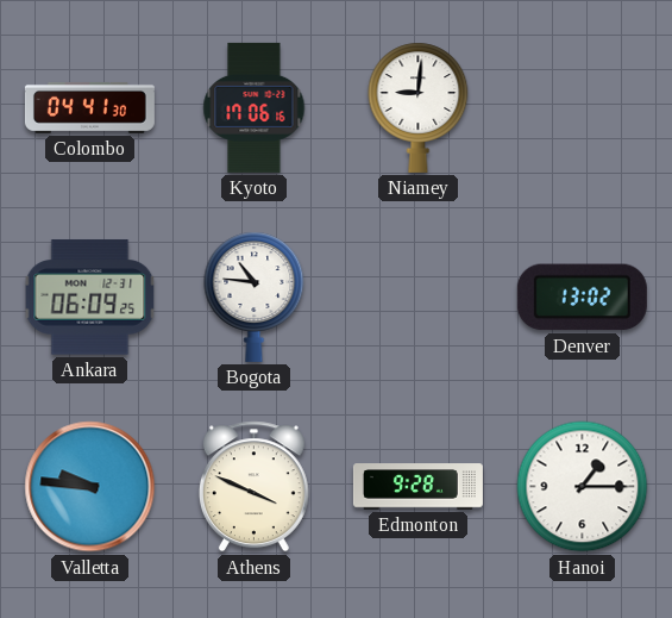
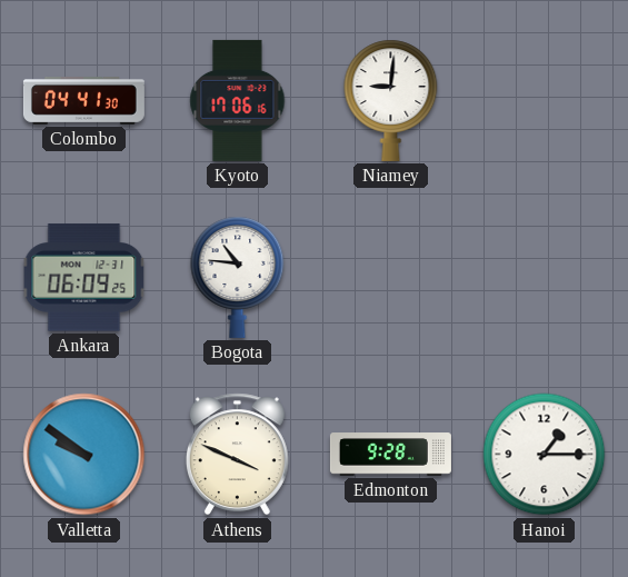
Denver: 13:02 -> none
Valletta: 9:46 -> 9:51
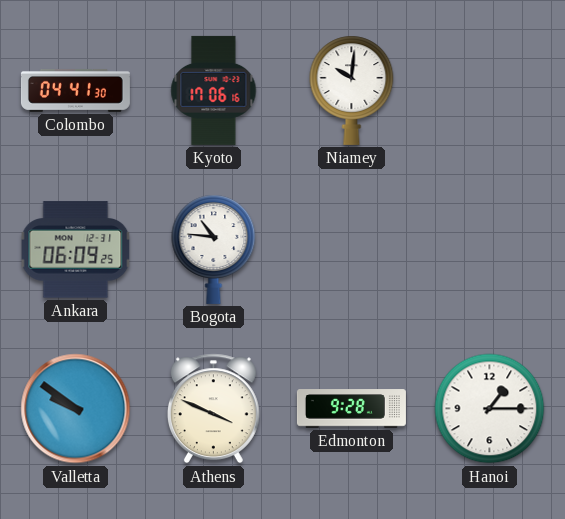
Niamey: 9:01 -> 10:01
